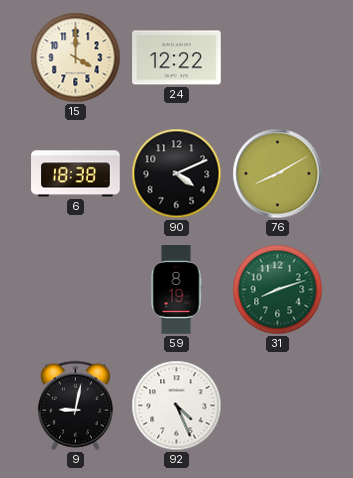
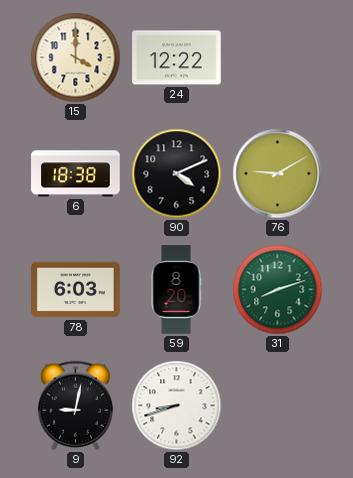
76: 8:10 -> 9:10
78: none -> 6:03
59: 8:19 -> 8:20
92: 4:26 -> 8:42
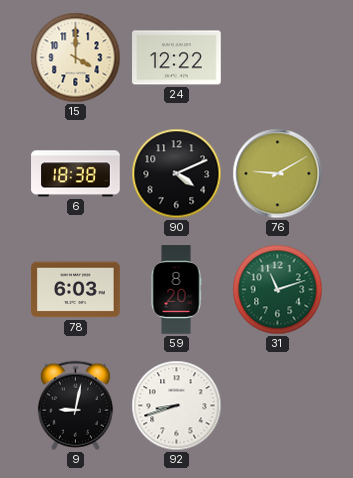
31: 8:12 -> 11:12
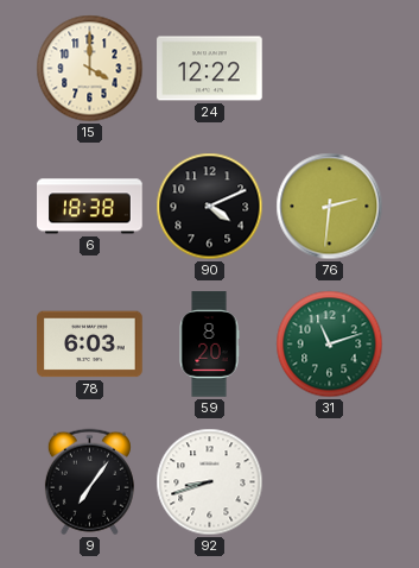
76: 9:10 -> 2:31
9: 9:02 -> 7:06
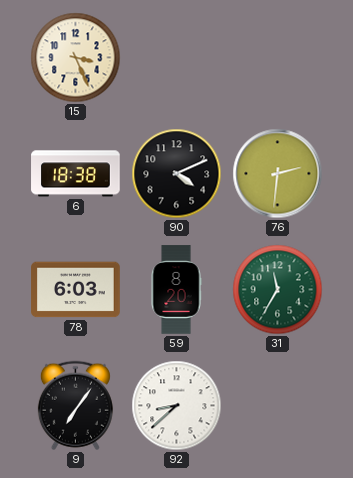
15: 4:00 -> 3:26
24: 12:22 -> none
31: 11:12 -> 11:35
92: 8:42 -> 8:38
